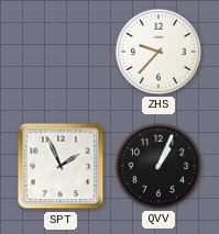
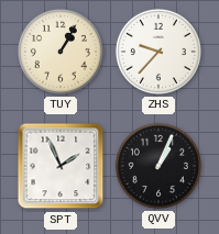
TUY: none -> 1:05
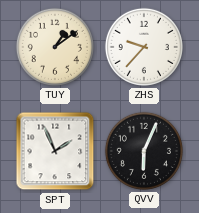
TUY: 1:05 -> 1:09
QVV: 1:04 -> 6:04
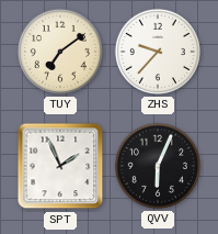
TUY: 1:09 -> 7:09
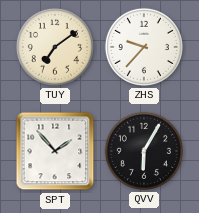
SPT: 1:56 -> 1:53
QVV: 6:04 -> 6:05
